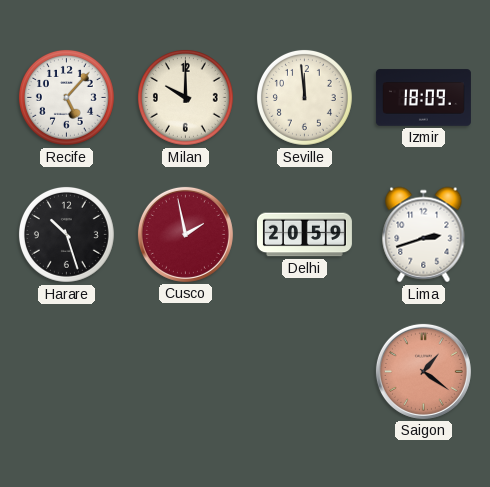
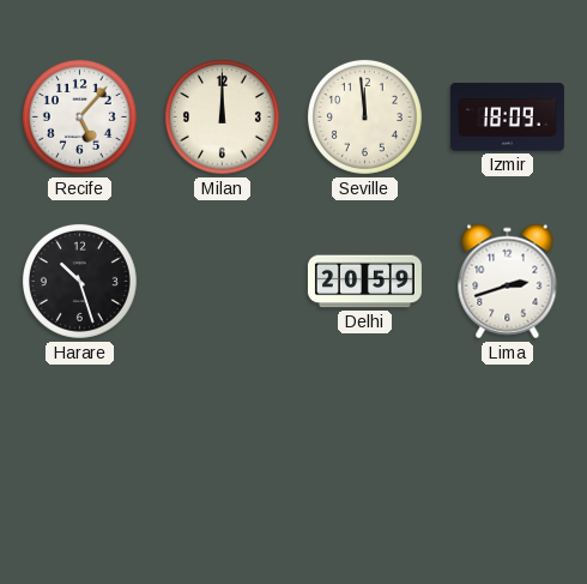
Milan: 10:00 -> 12:00
Cusco: 1:58 -> none
Saigon: 1:21 -> none
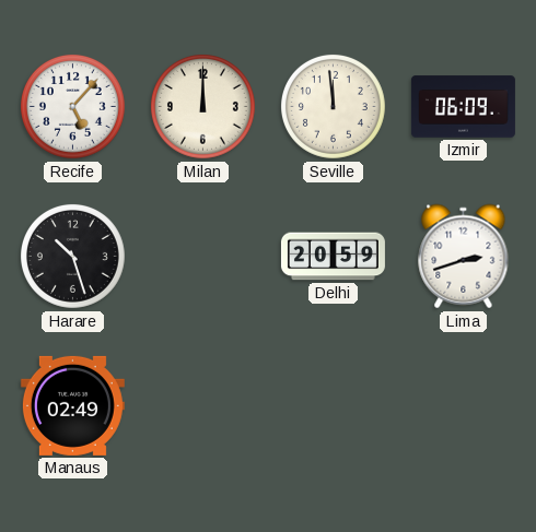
Izmir: 18:09 -> 06:09
Manaus: none -> 02:49
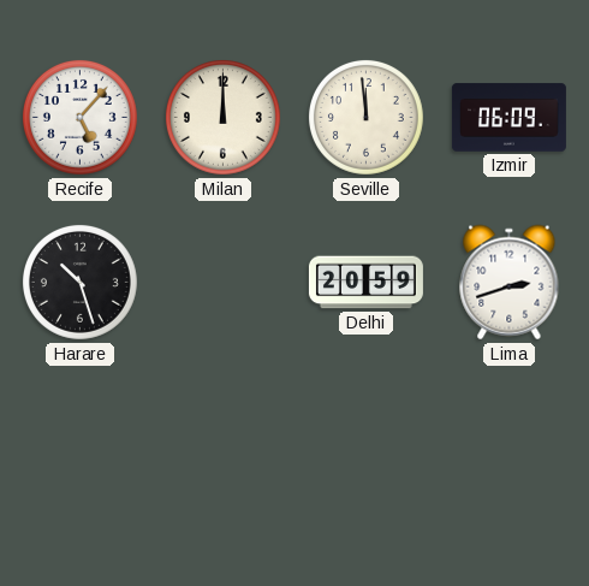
Manaus: 02:49 -> none
